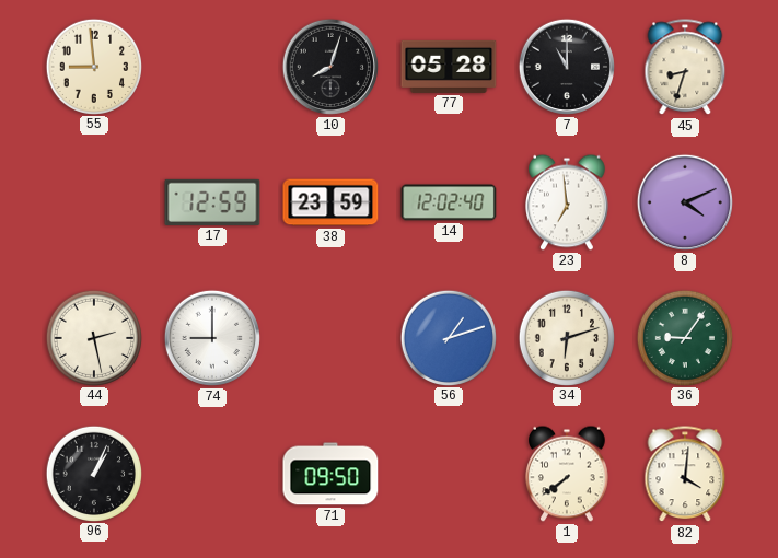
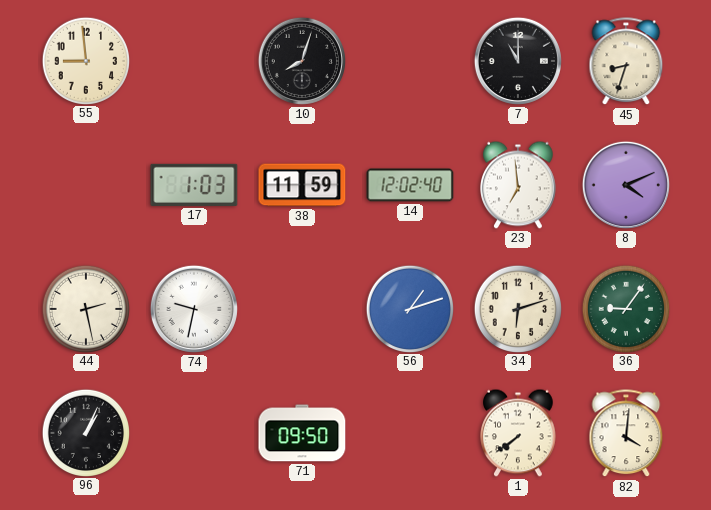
77: 05:28 -> none
17: 12:59 -> 1:03
38: 23:59 -> 11:59
74: 9:00 -> 9:32
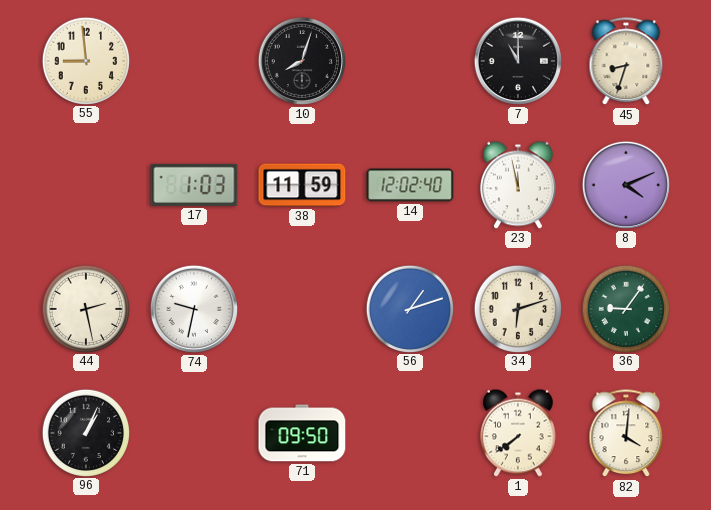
23: 6:59 -> 11:58
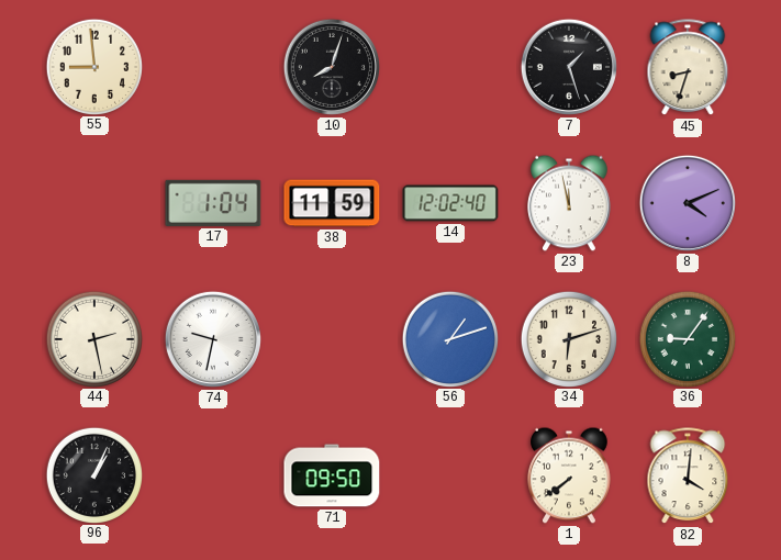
7: 11:00 -> 1:27
17: 1:03 -> 1:04
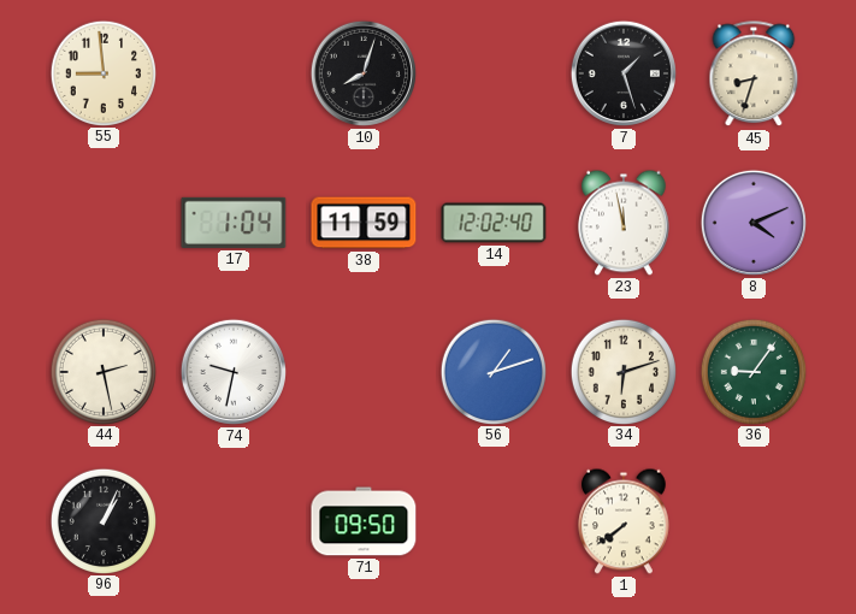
82: 4:01 -> none
